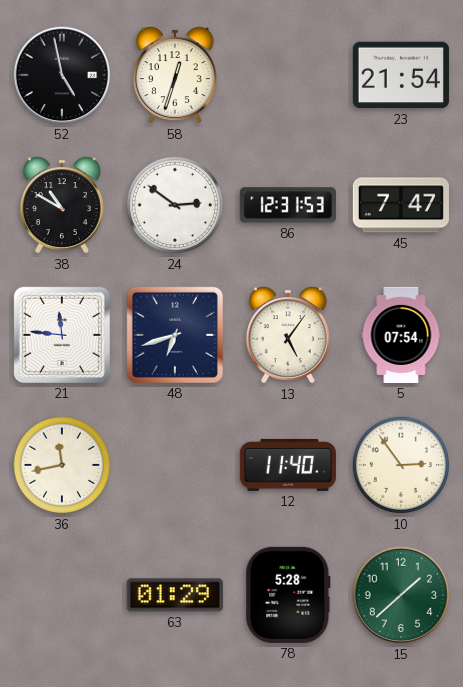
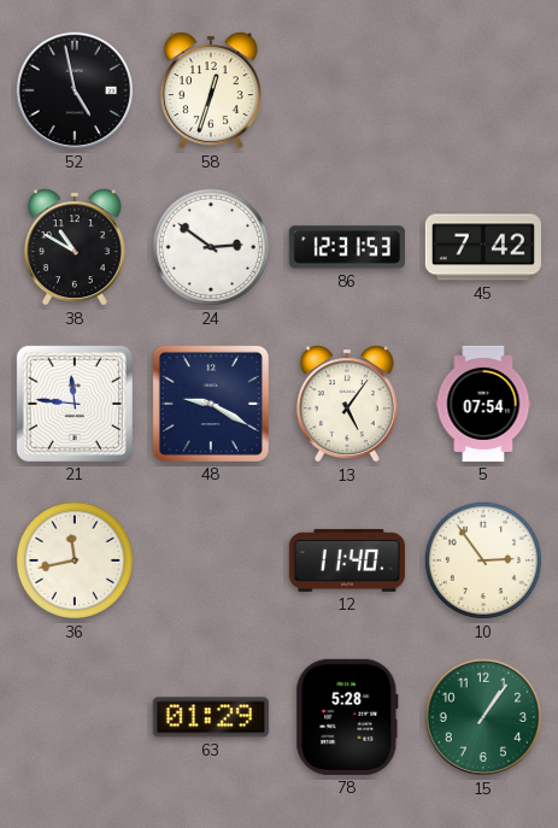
23: 21:54 -> none
45: 7:47 -> 7:42
48: 6:42 -> 9:20
15: 1:38 -> 1:06
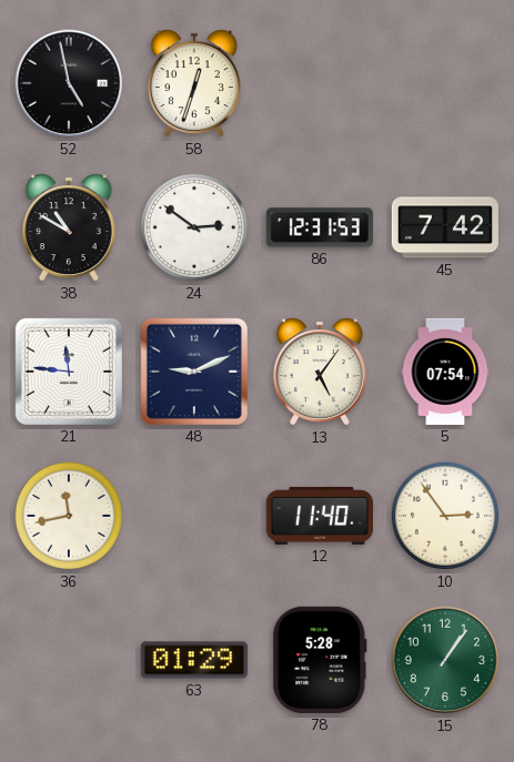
48: 9:20 -> 9:11
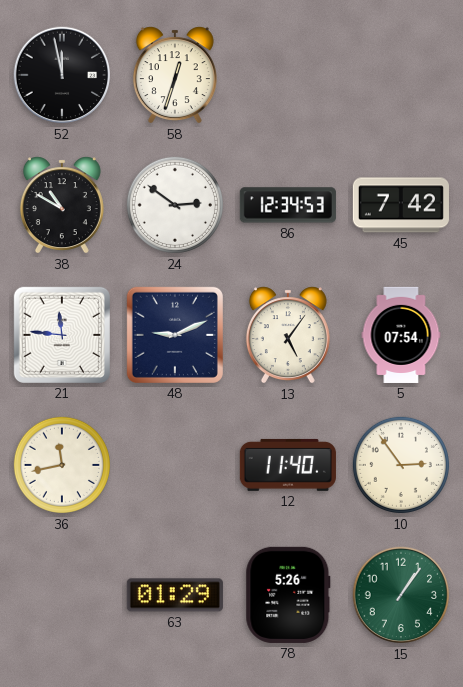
52: 4:58 -> 11:58
86: 12:31 -> 12:34
78: 5:28 -> 5:26
